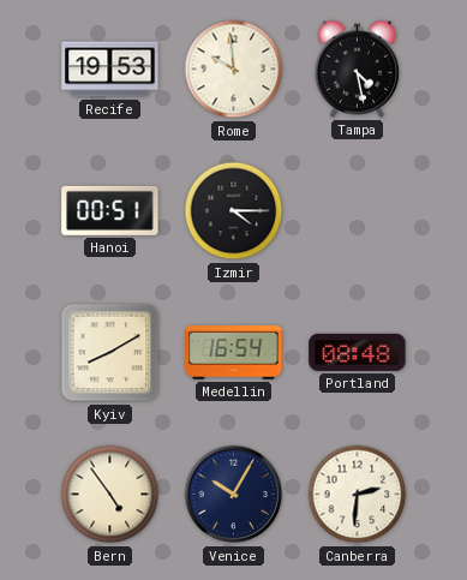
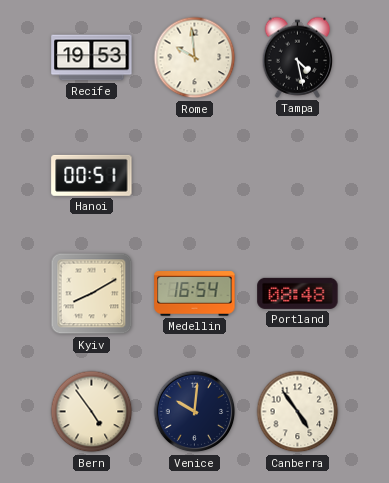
Izmir: 4:15 -> none
Venice: 10:05 -> 10:01
Canberra: 2:31 -> 4:54
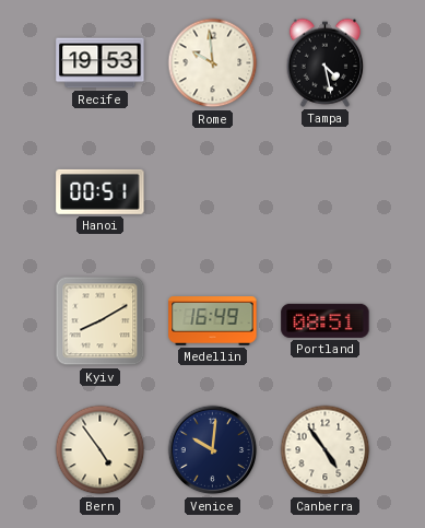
Medellin: 16:54 -> 16:49
Portland: 08:48 -> 08:51
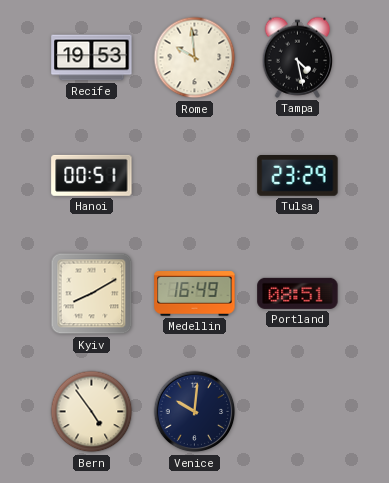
Tulsa: none -> 23:29
Canberra: 4:54 -> none
